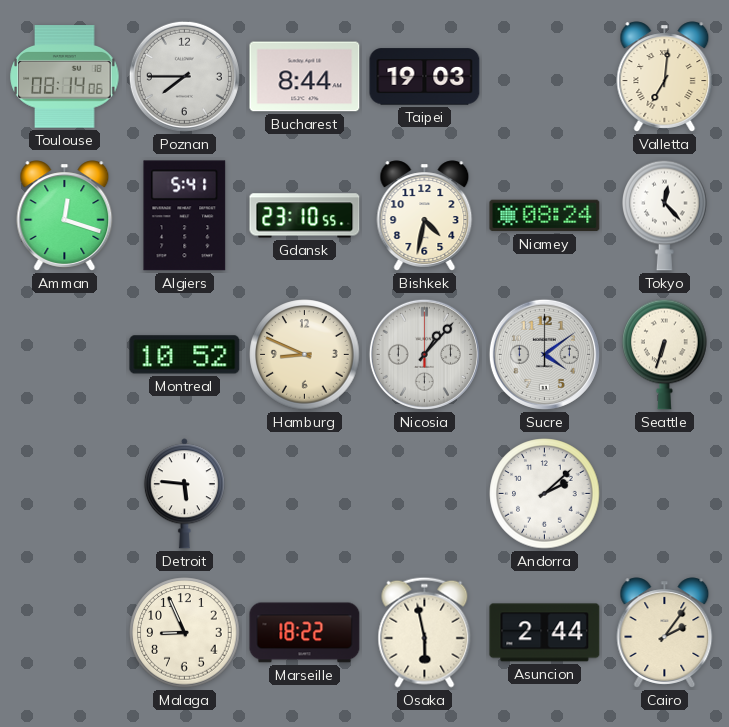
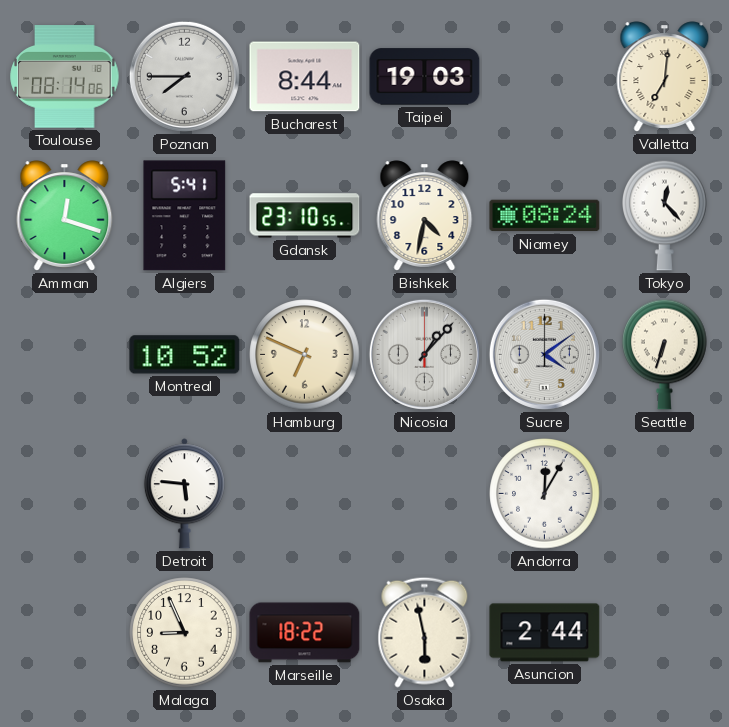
Hamburg: 8:49 -> 6:49
Andorra: 2:08 -> 12:05
Cairo: 2:06 -> none
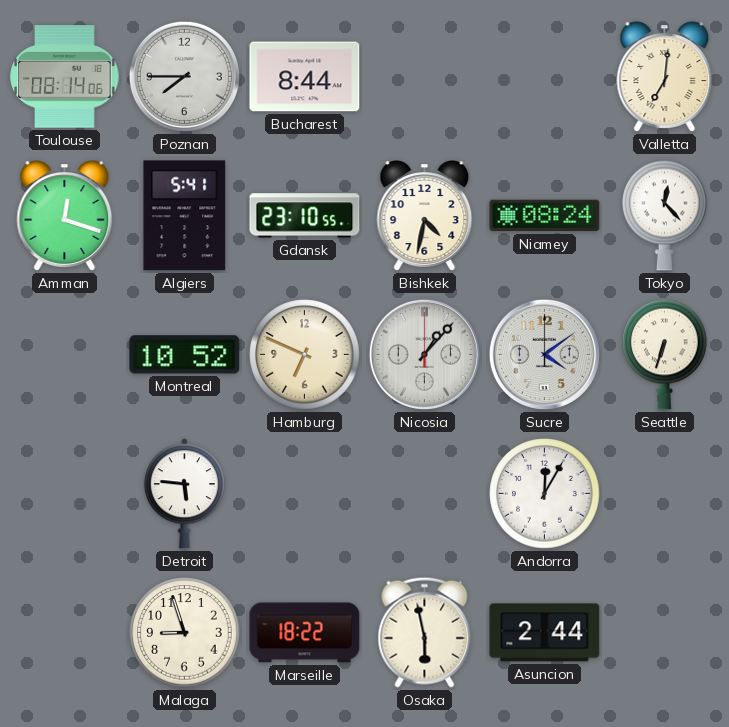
Taipei: 19:03 -> none
Malaga: 8:56 -> 8:57
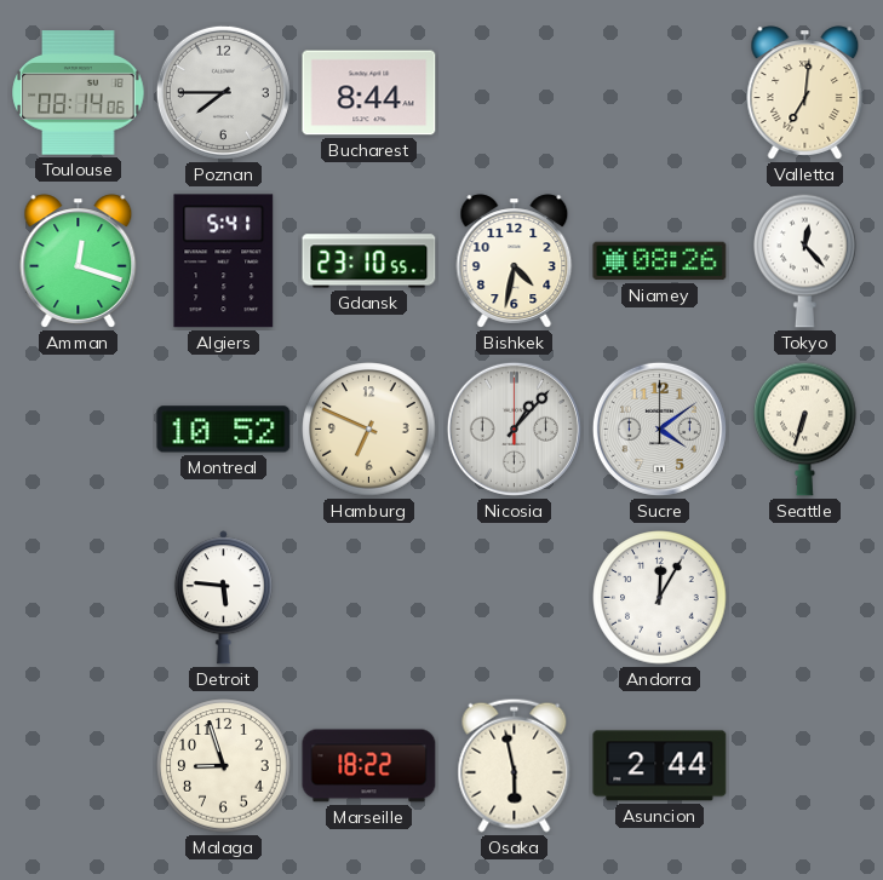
Niamey: 08:24 -> 08:26
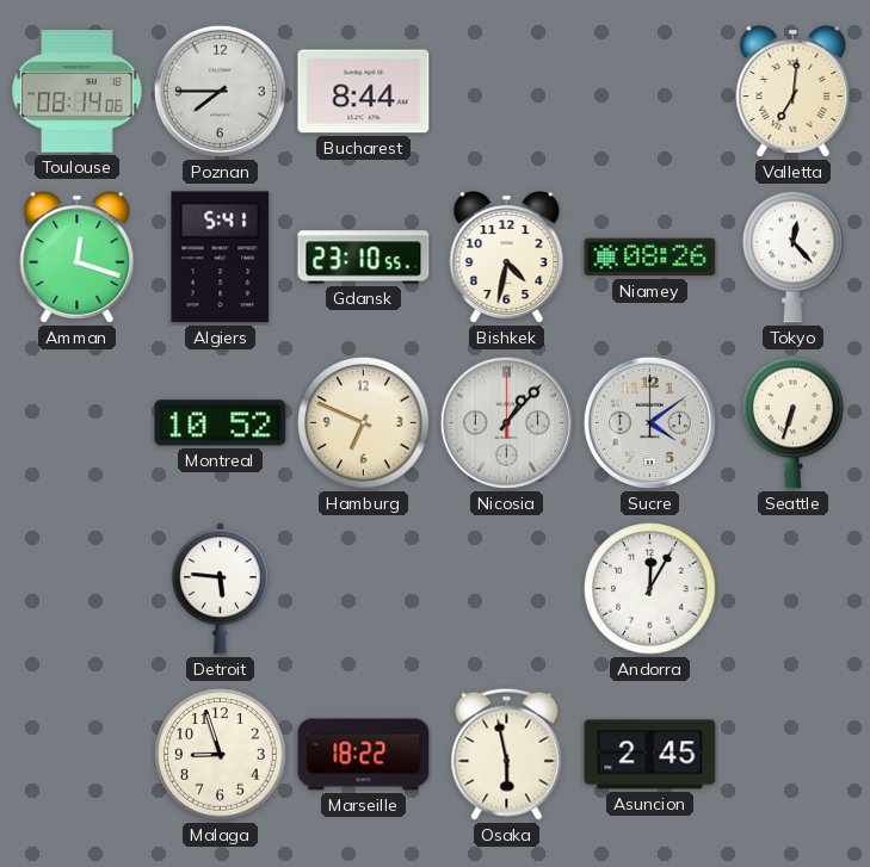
Asuncion: 2:44 -> 2:45
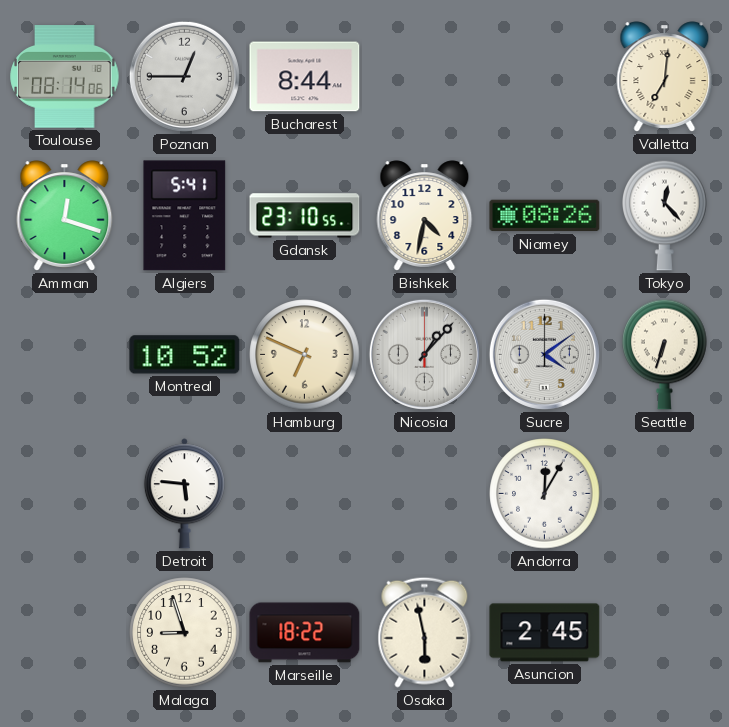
Poznan: 7:45 -> 12:45
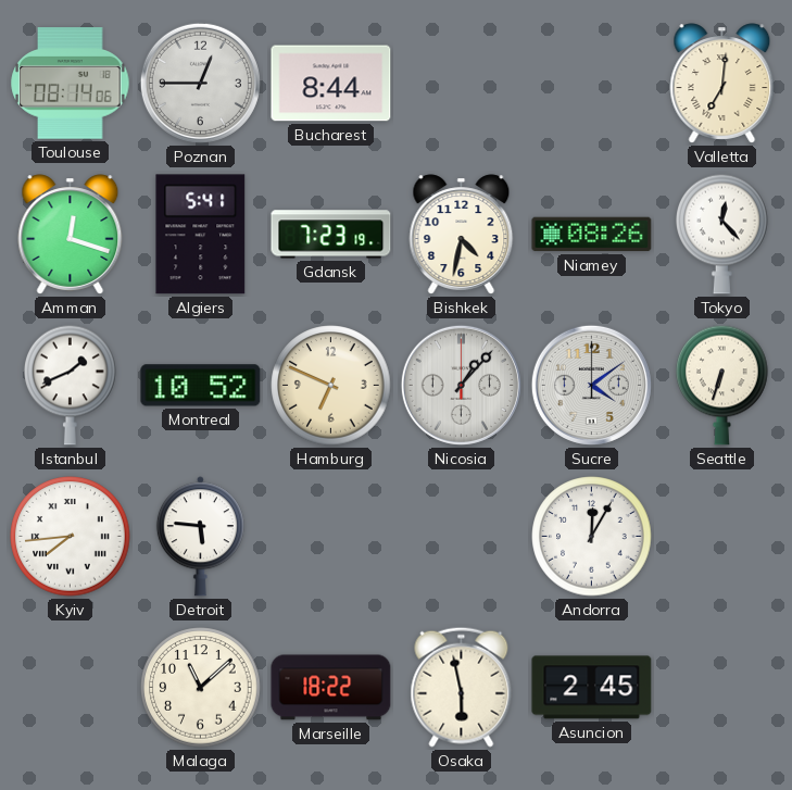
Gdansk: 23:10 -> 7:23
Istanbul: none -> 1:41
Kyiv: none -> 7:44
Malaga: 8:57 -> 11:08
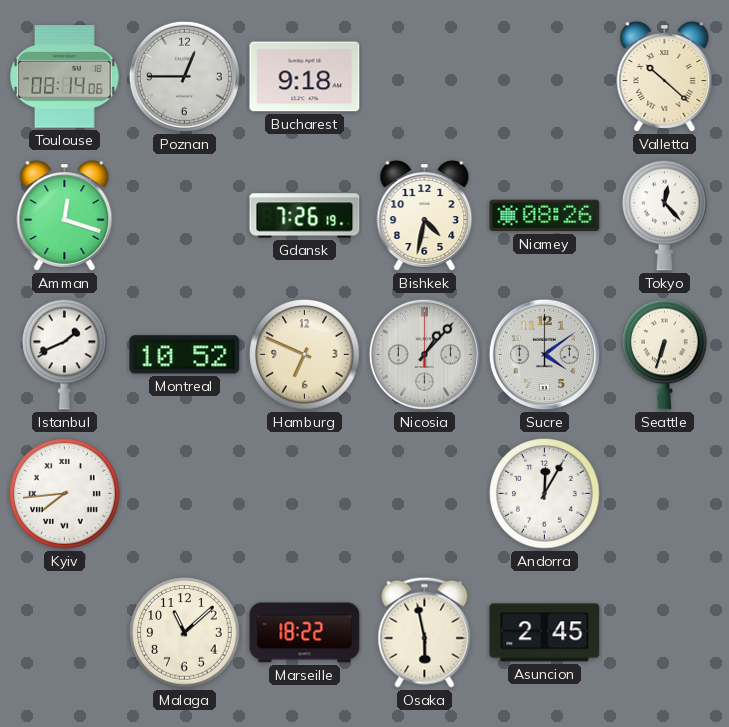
Bucharest: 8:44 -> 9:18
Valletta: 7:01 -> 10:22
Algiers: 5:41 -> none
Gdansk: 7:23 -> 7:26
Detroit: 5:46 -> none
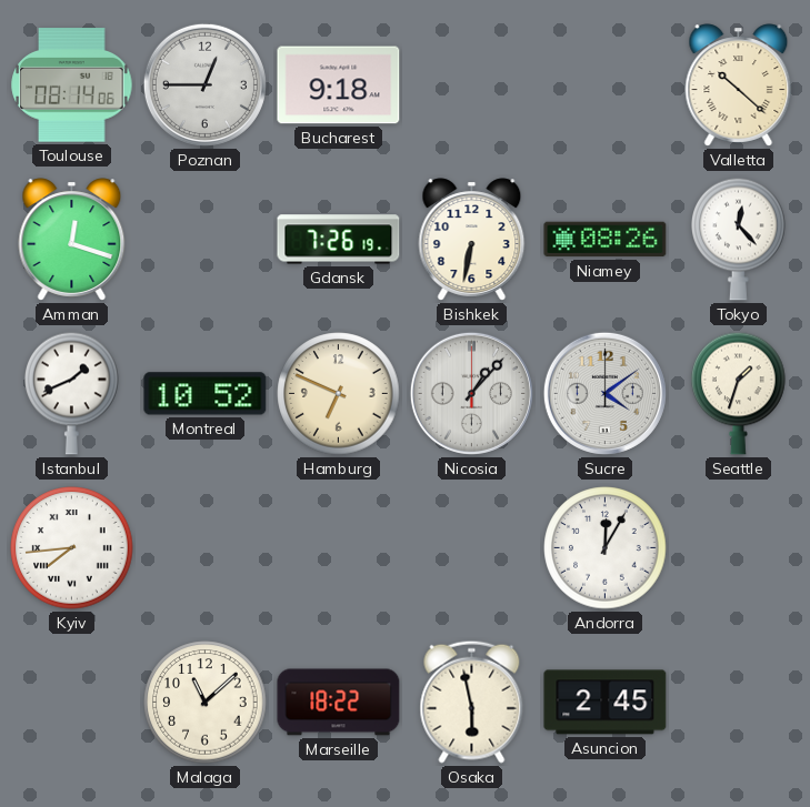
Bishkek: 4:32 -> 6:32
Seattle: 6:33 -> 1:33
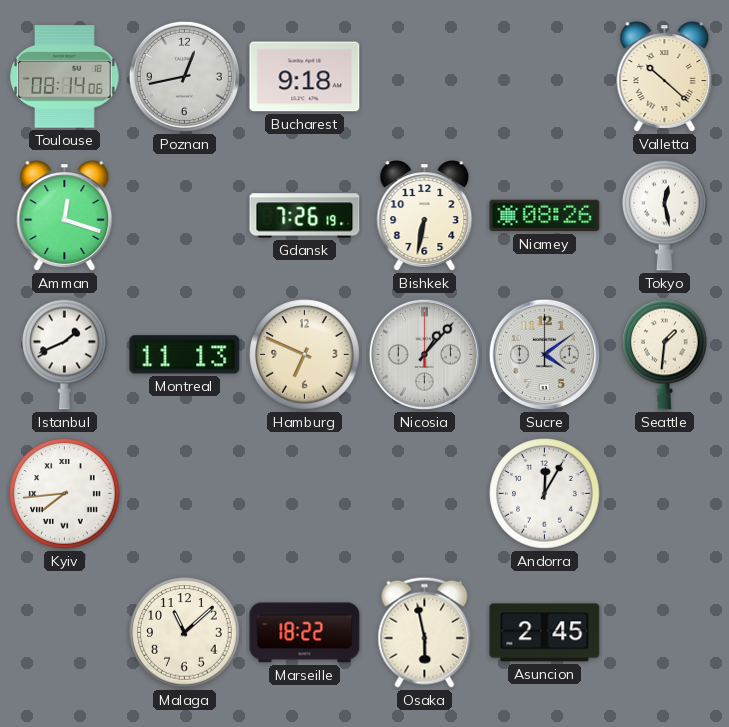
Poznan: 12:45 -> 12:43
Tokyo: 12:23 -> 12:28
Montreal: 10:52 -> 11:13
Seattle: 1:33 -> 1:31
